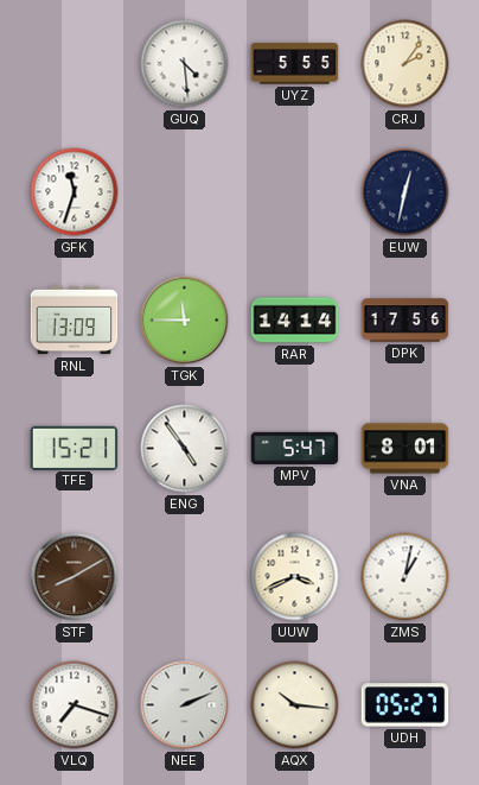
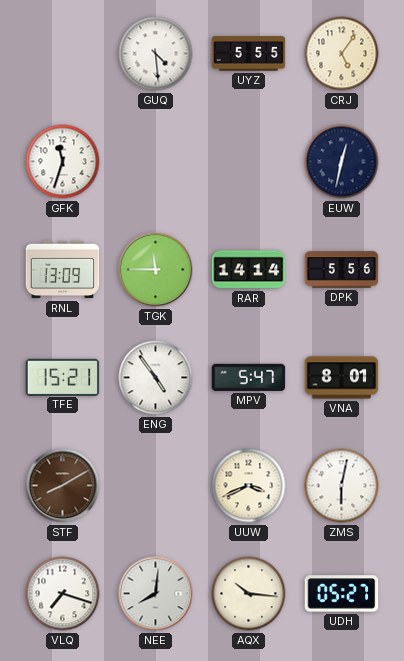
CRJ: 2:06 -> 5:06
DPK: 17:56 -> 5:56
ZMS: 1:02 -> 6:02
NEE: 2:11 -> 8:01
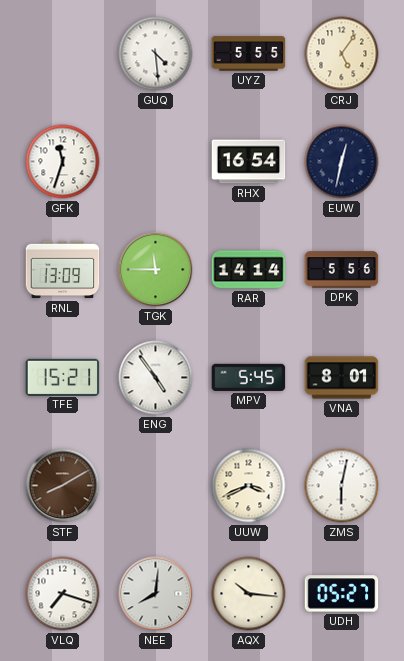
RHX: none -> 16:54
MPV: 5:47 -> 5:45
